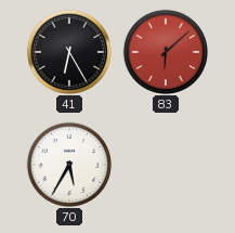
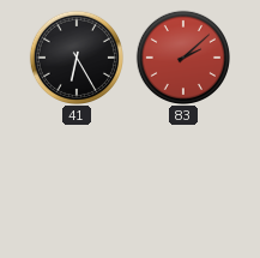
83: 6:08 -> 2:08
70: 5:35 -> none
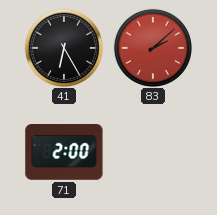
71: none -> 2:00
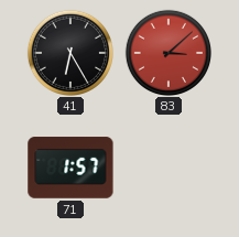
83: 2:08 -> 3:08
71: 2:00 -> 1:57
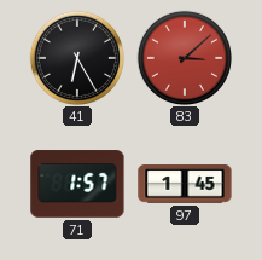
97: none -> 1:45
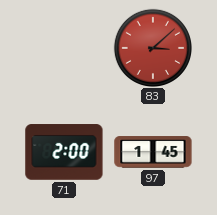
41: 6:25 -> none
71: 1:57 -> 2:00
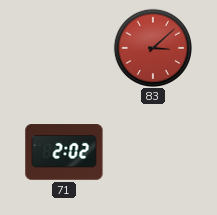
71: 2:00 -> 2:02
97: 1:45 -> none
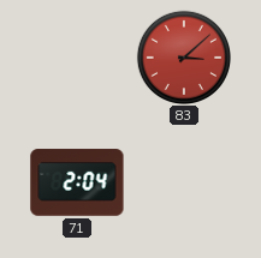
71: 2:02 -> 2:04
